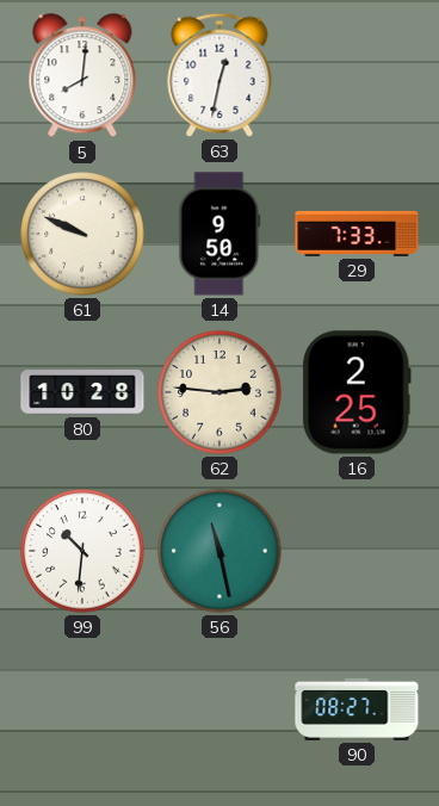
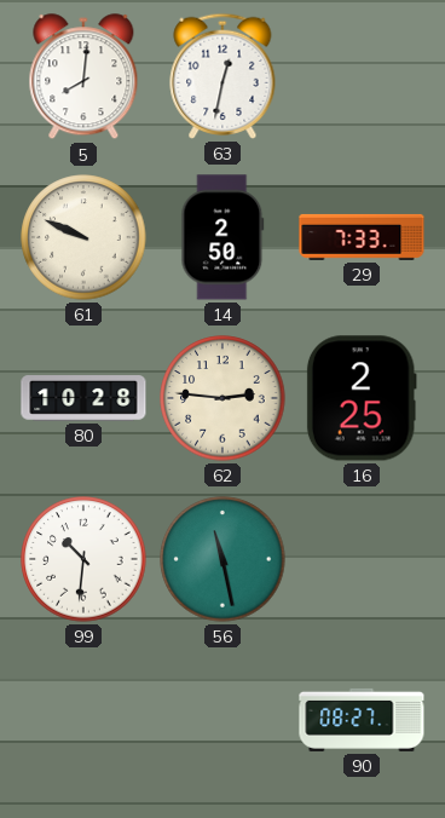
14: 9:50 -> 2:50
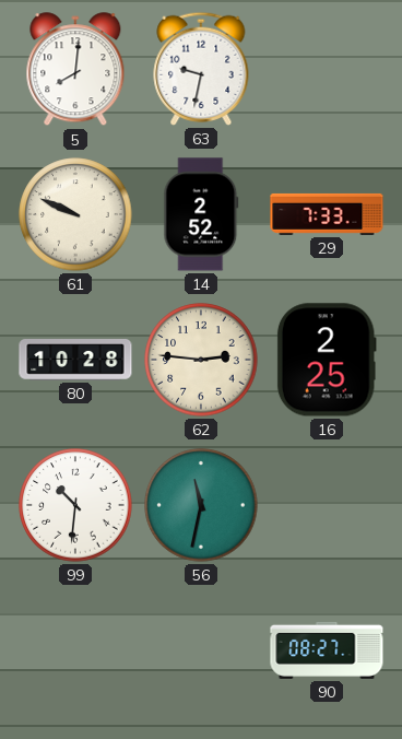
63: 12:32 -> 9:32
14: 2:50 -> 2:52
56: 11:28 -> 11:32
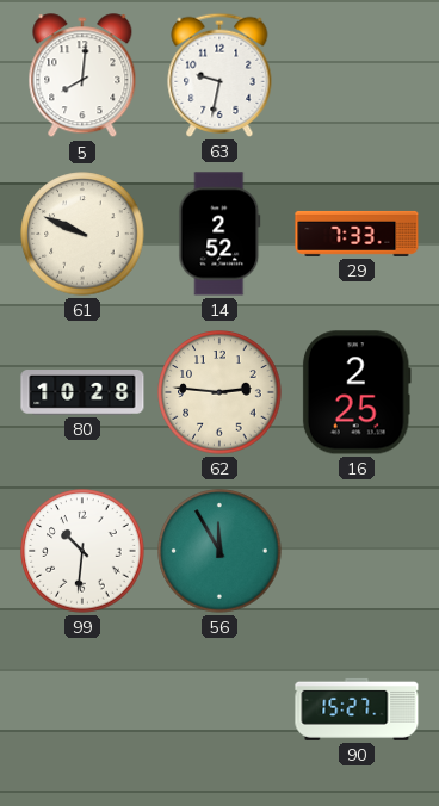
56: 11:32 -> 11:55
90: 08:27 -> 15:27
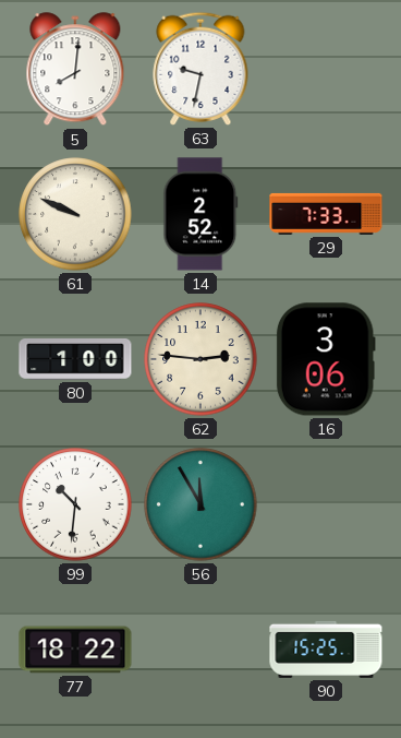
80: 10:28 -> 1:00
16: 2:25 -> 3:06
77: none -> 18:22
90: 15:27 -> 15:25
